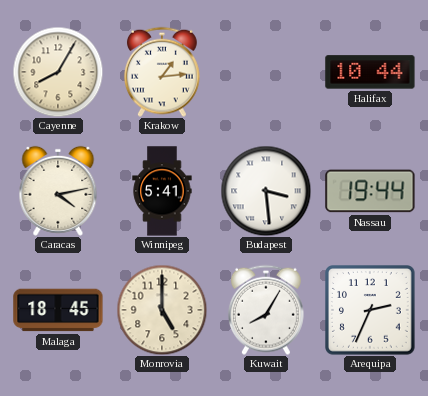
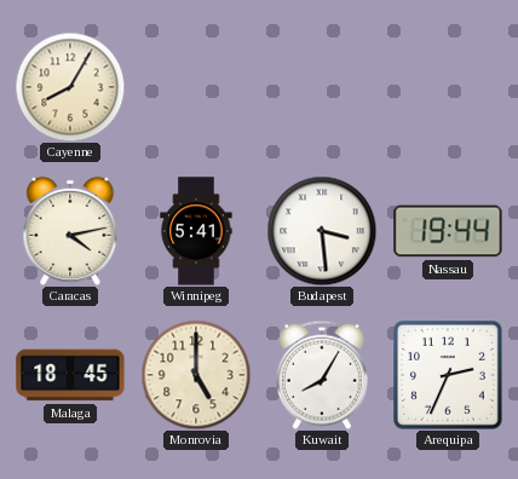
Krakow: 1:14 -> none
Halifax: 10:44 -> none
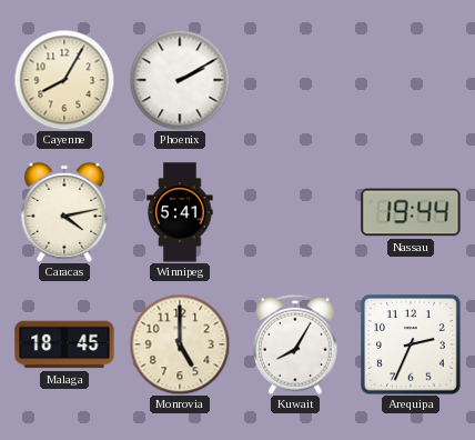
Phoenix: none -> 2:10
Budapest: 3:29 -> none
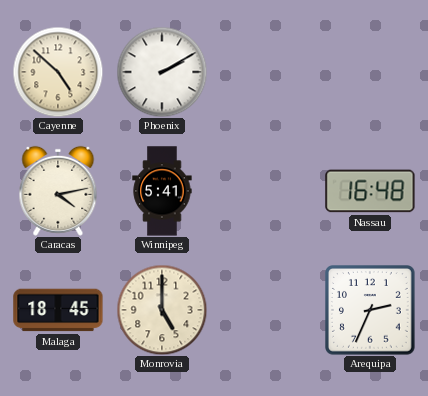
Cayenne: 8:05 -> 4:52
Nassau: 19:44 -> 16:48
Kuwait: 8:05 -> none
